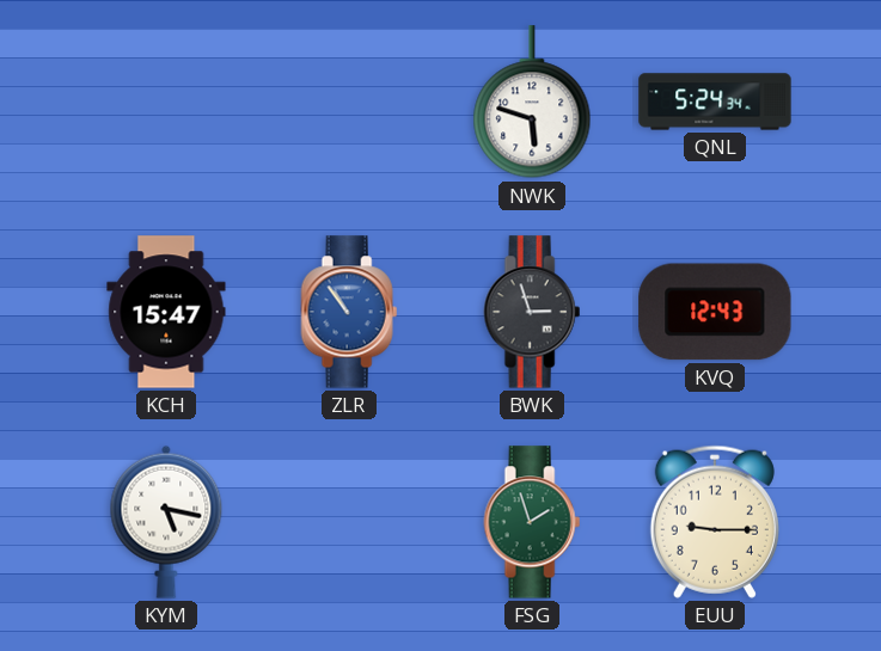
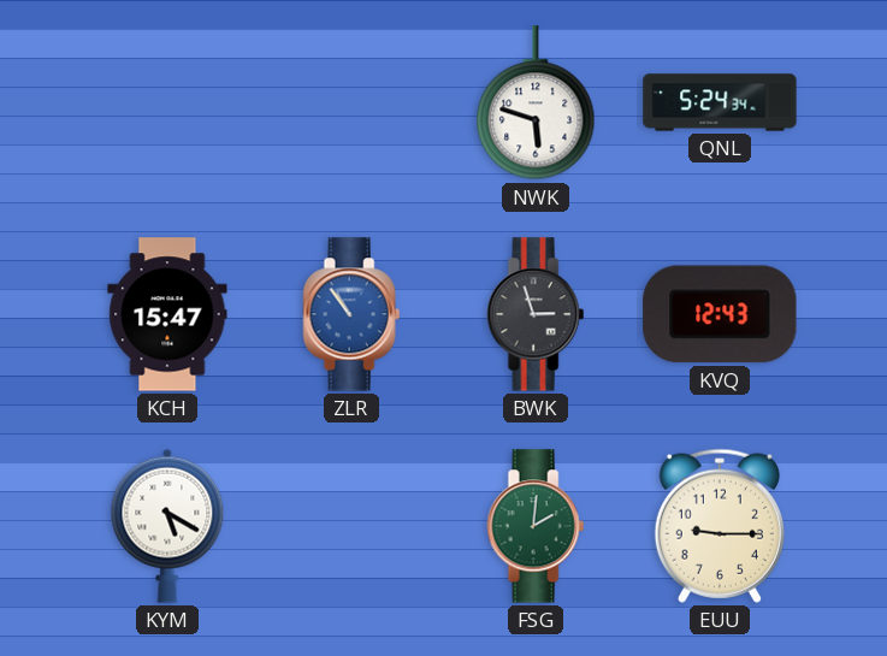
KYM: 5:17 -> 5:20
FSG: 1:57 -> 2:01
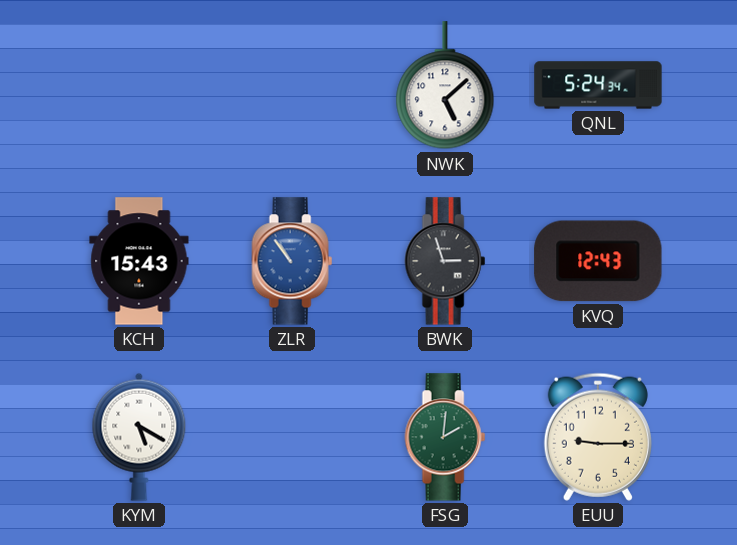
NWK: 5:48 -> 5:08
KCH: 15:47 -> 15:43
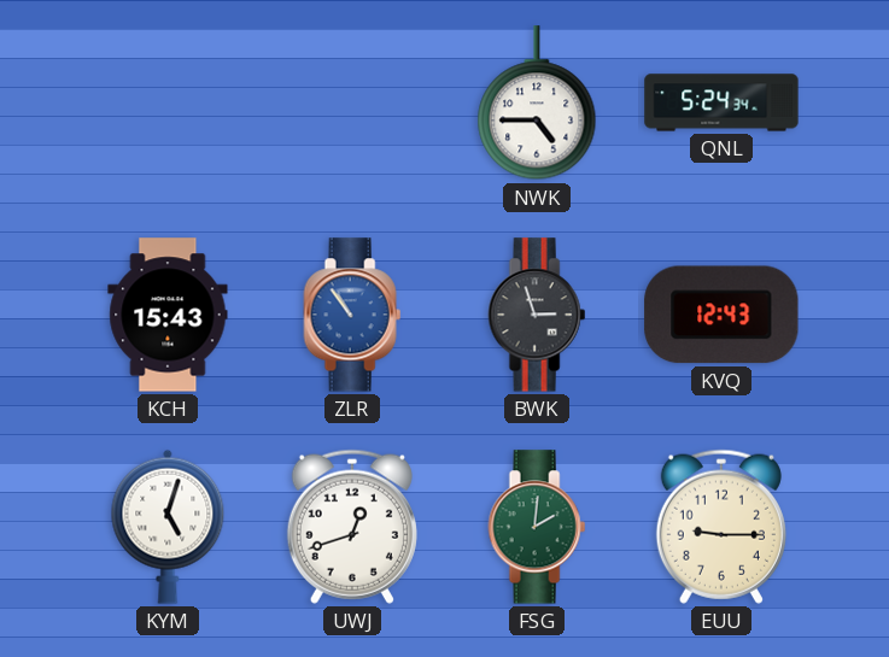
NWK: 5:08 -> 4:45
KYM: 5:20 -> 5:03
UWJ: none -> 12:42
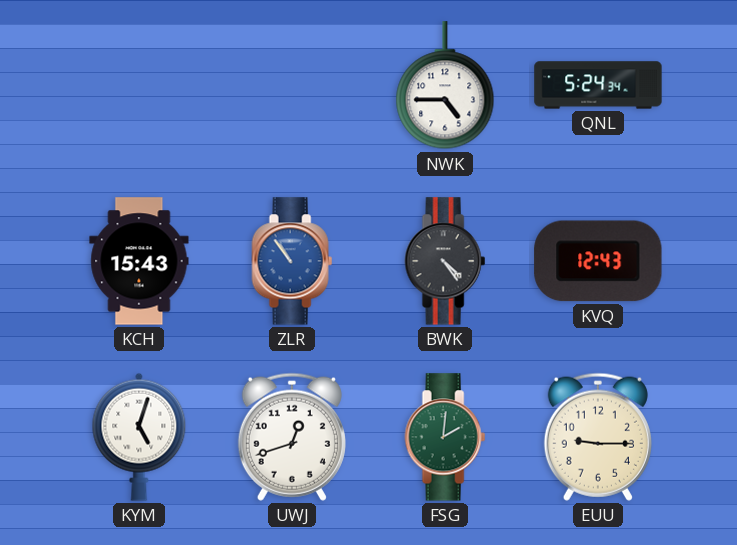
BWK: 2:57 -> 4:24
